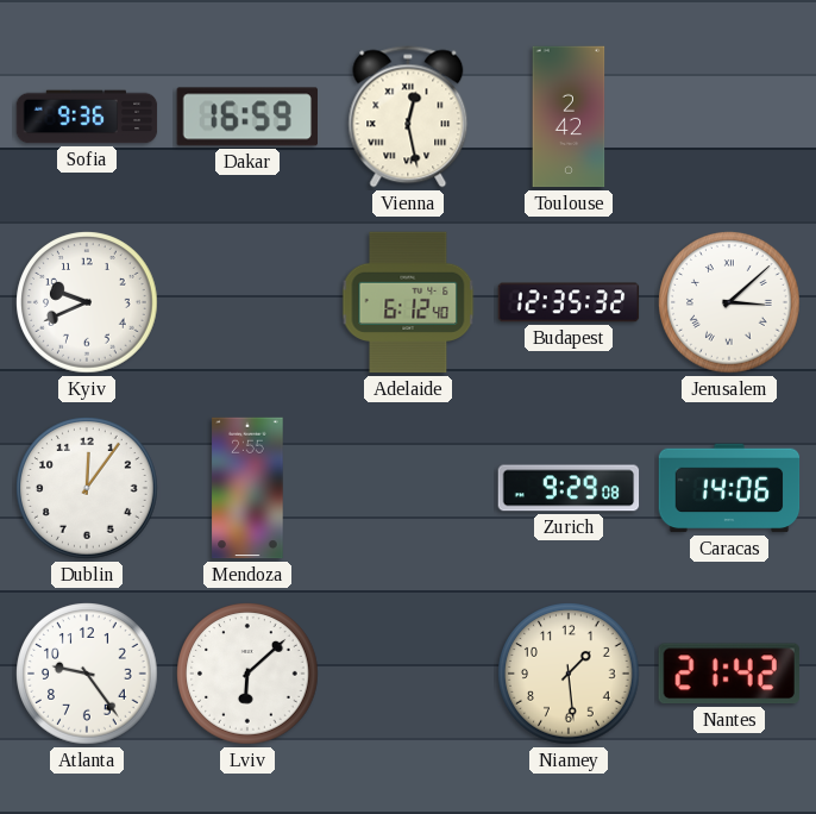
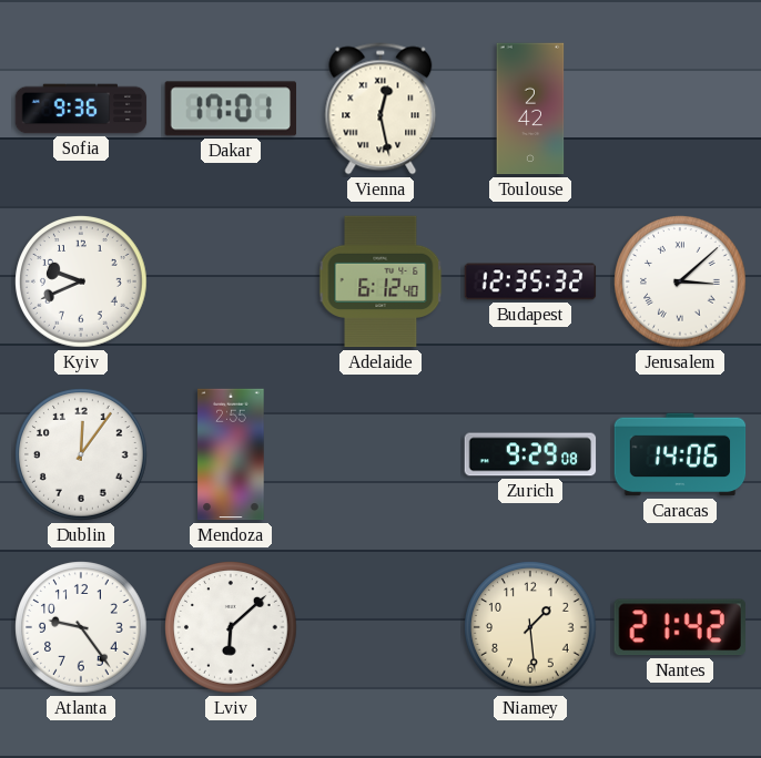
Dakar: 16:59 -> 17:01
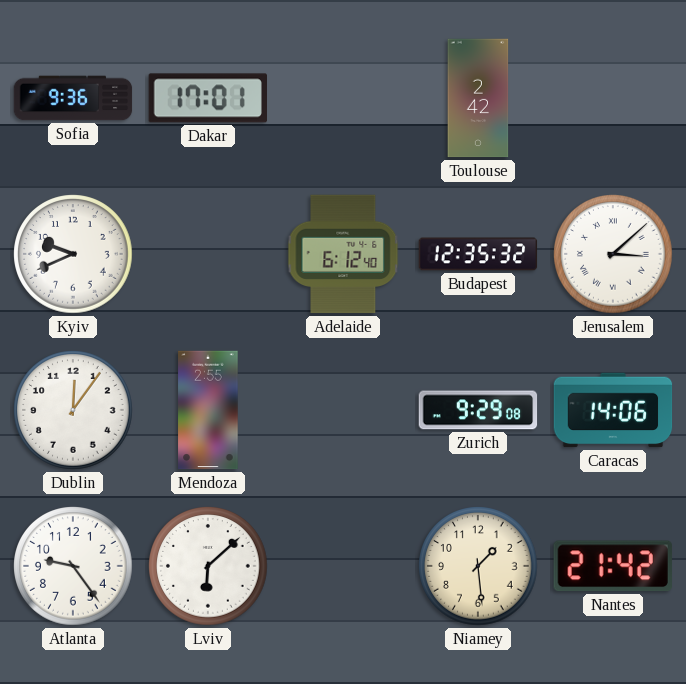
Vienna: 12:28 -> none
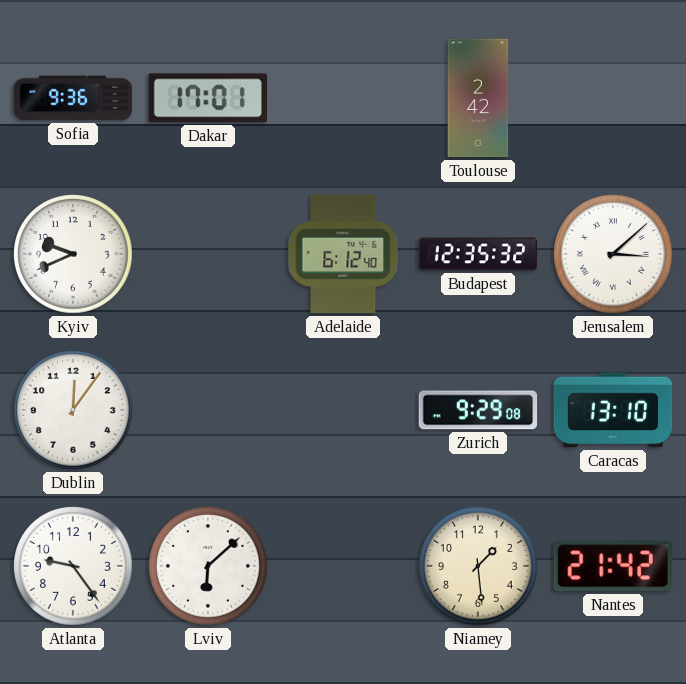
Mendoza: 2:55 -> none
Caracas: 14:06 -> 13:10
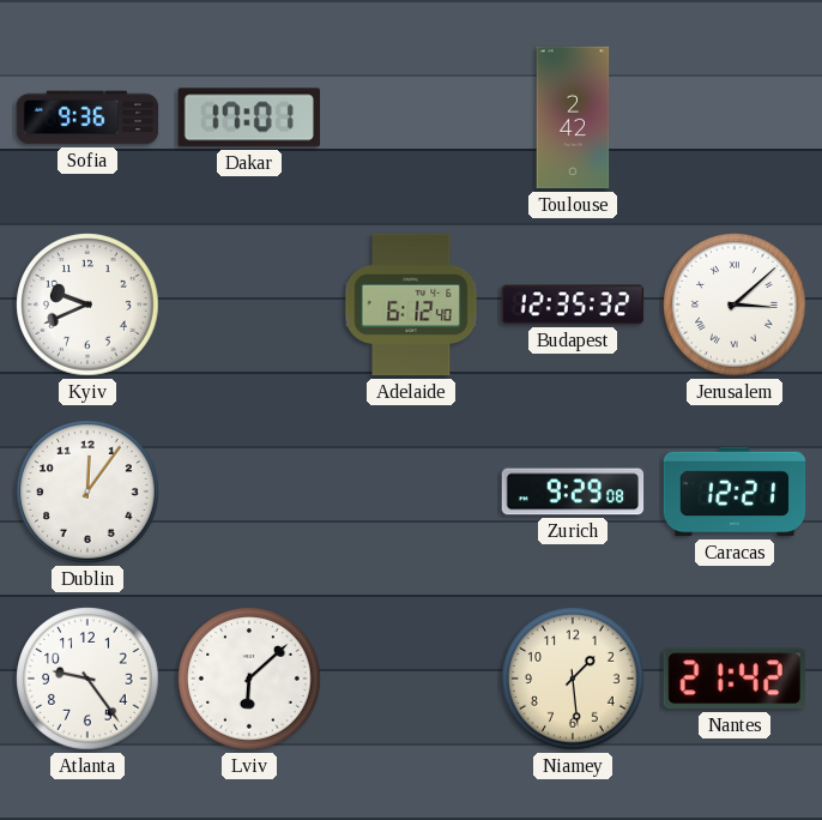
Caracas: 13:10 -> 12:21
